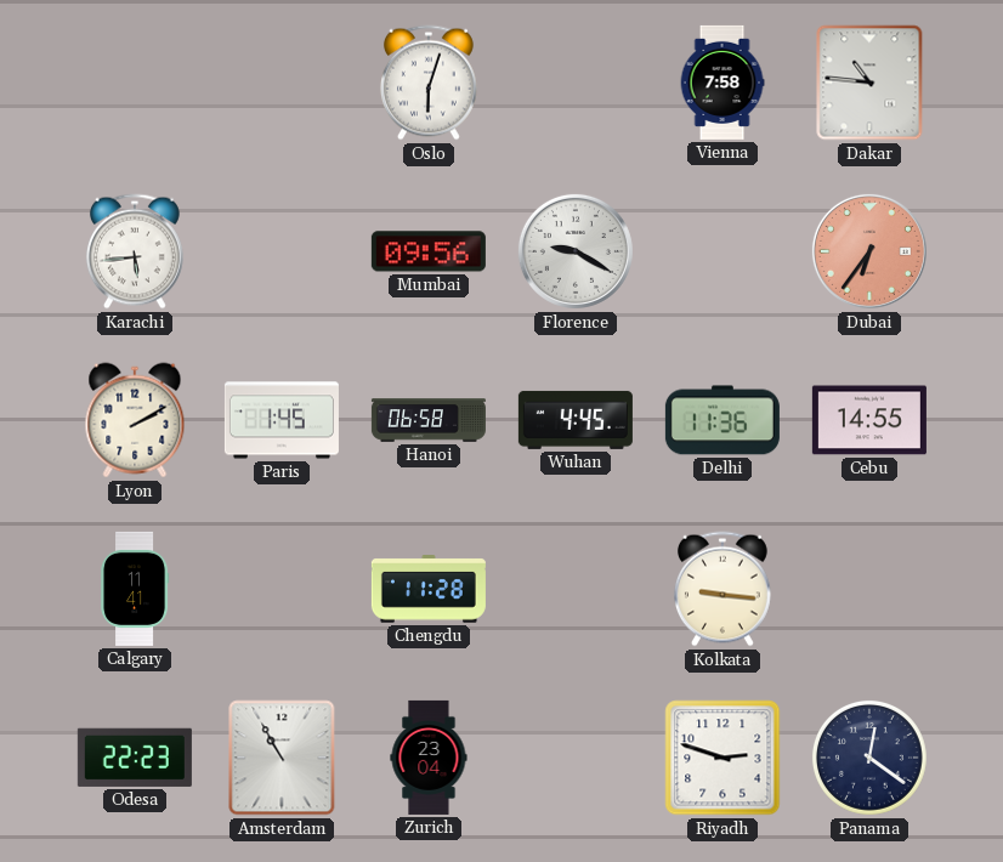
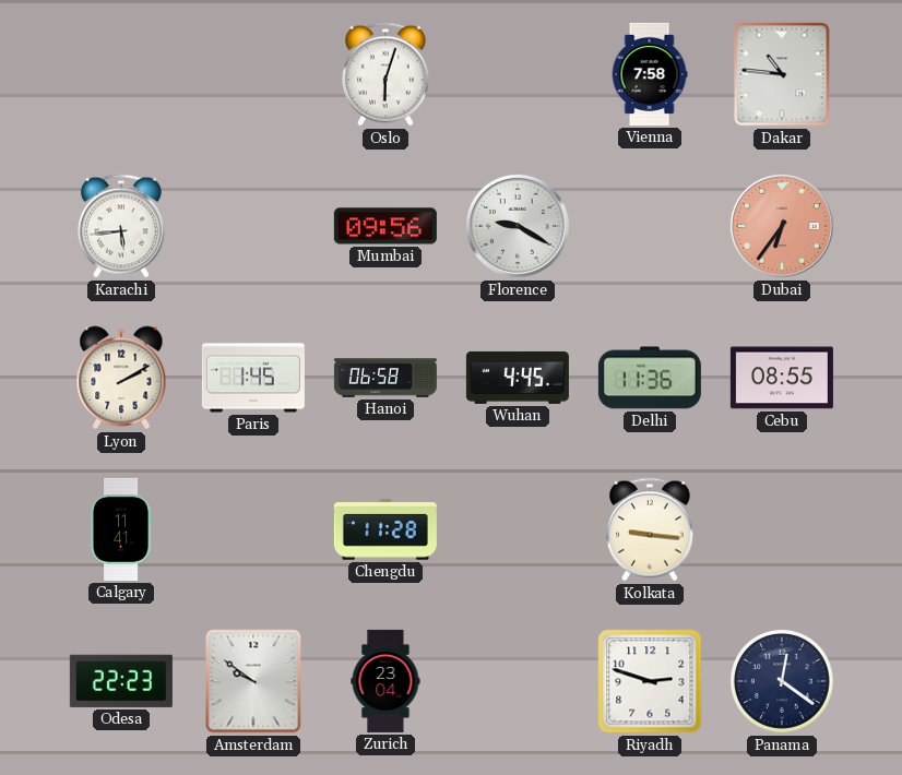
Cebu: 14:55 -> 08:55
Amsterdam: 10:55 -> 9:51
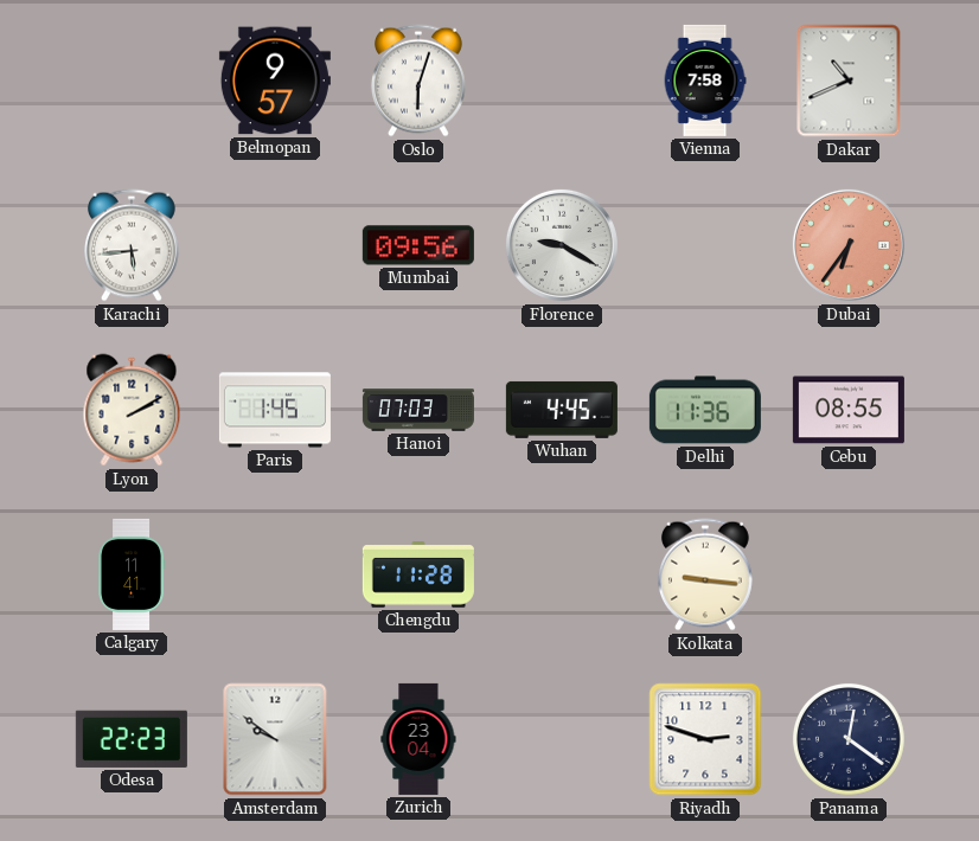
Belmopan: none -> 9:57
Dakar: 10:46 -> 10:41
Hanoi: 06:58 -> 07:03
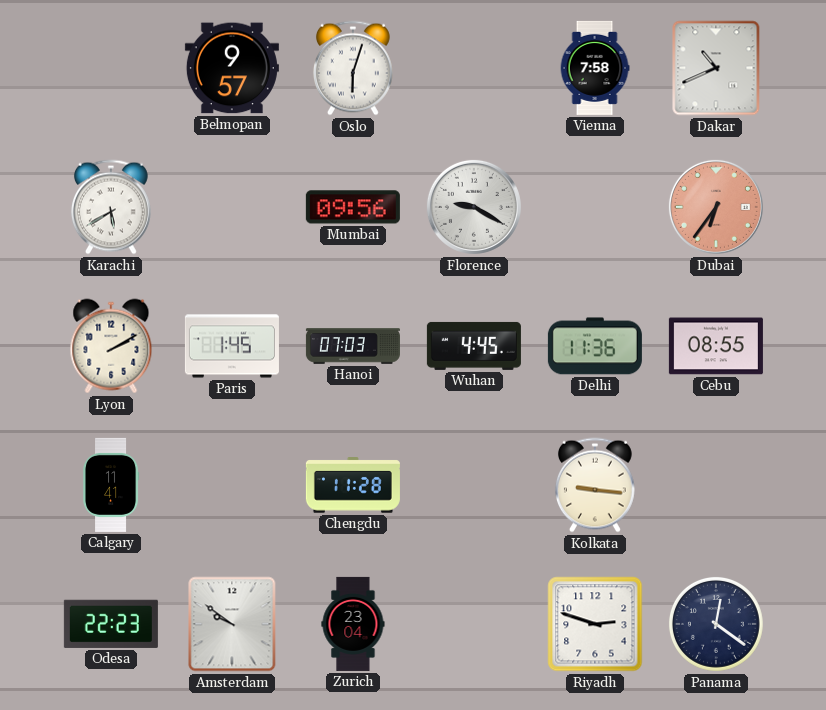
Karachi: 5:44 -> 5:40
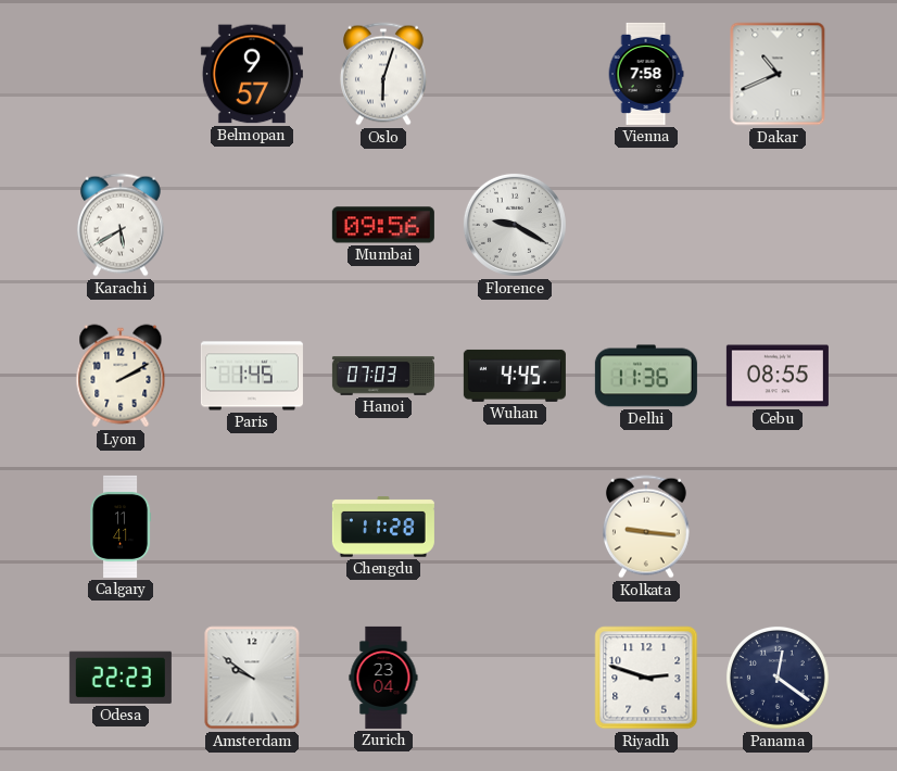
Dubai: 6:36 -> none
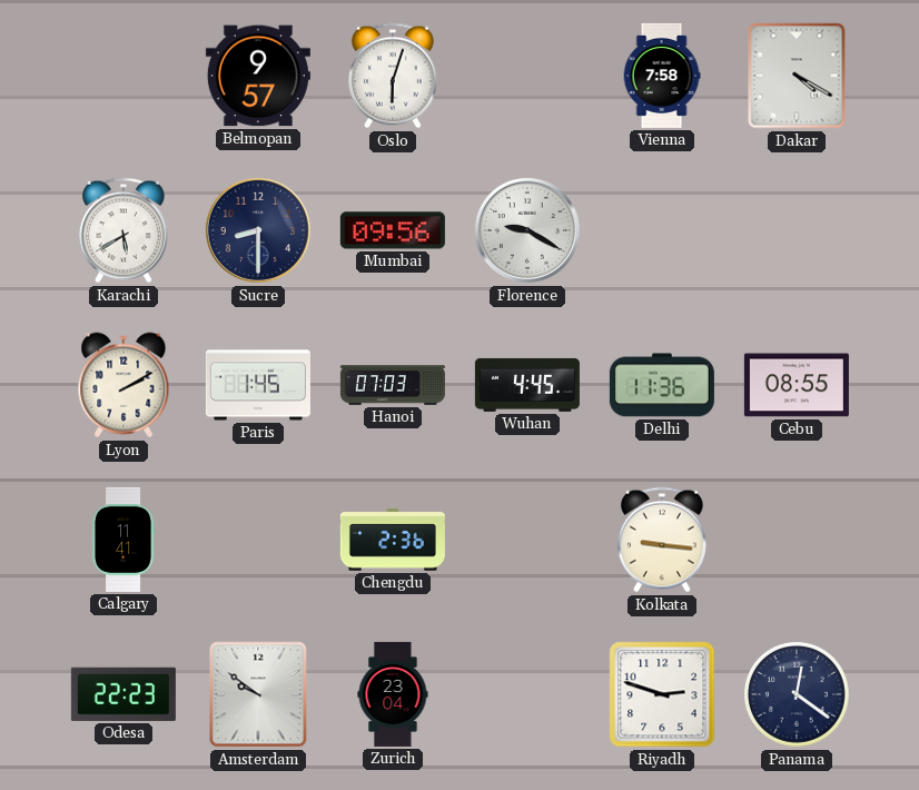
Dakar: 10:41 -> 4:20
Sucre: none -> 8:30
Chengdu: 11:28 -> 2:36
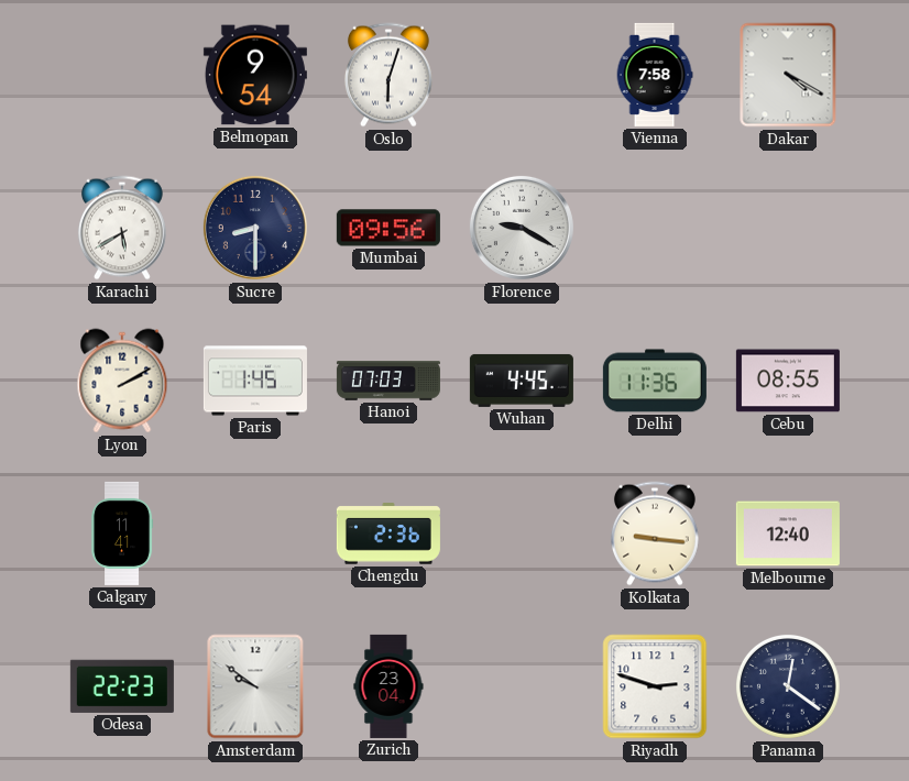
Belmopan: 9:57 -> 9:54
Melbourne: none -> 12:40
